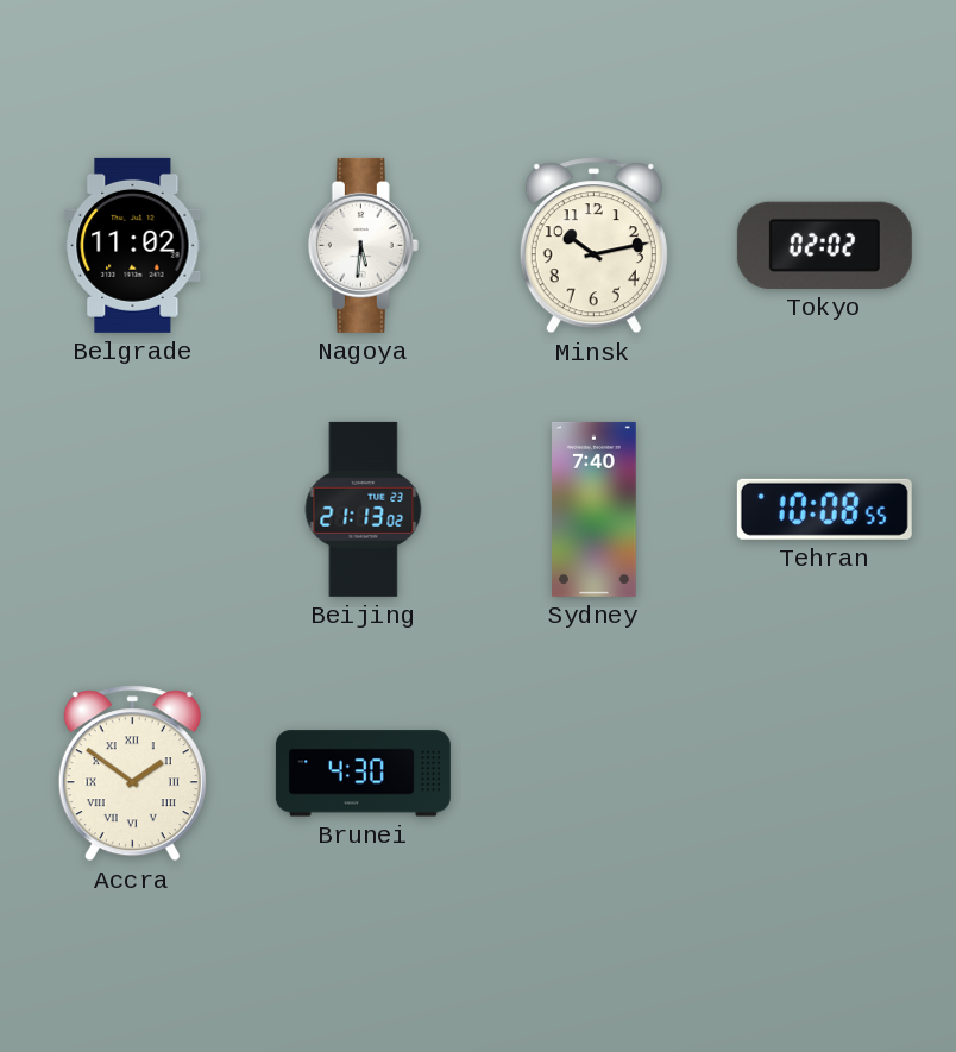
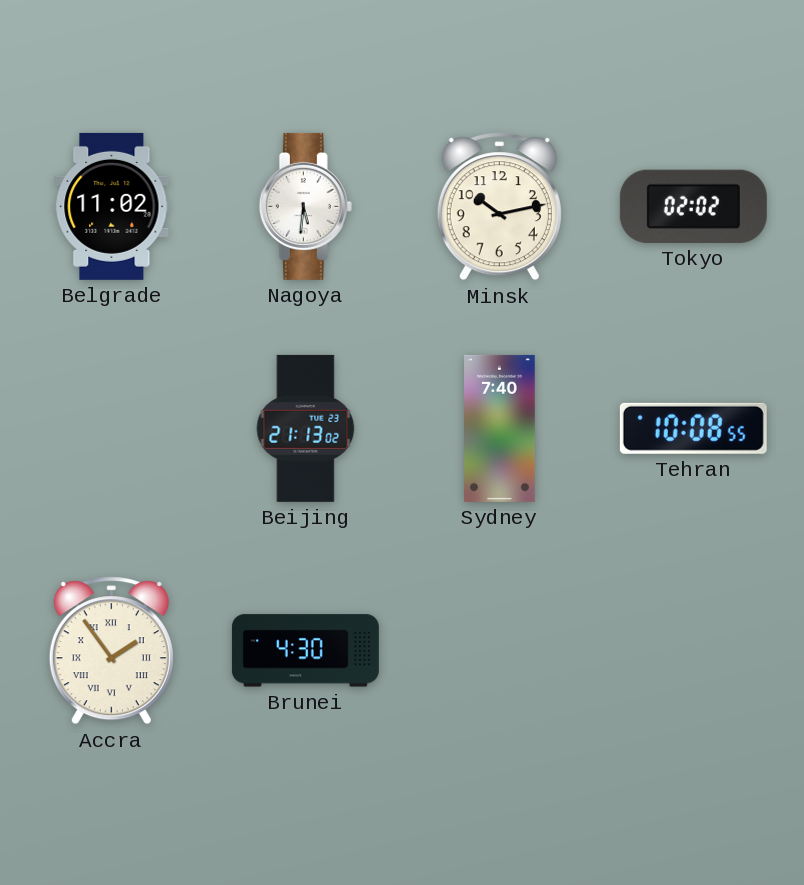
Accra: 1:51 -> 1:54
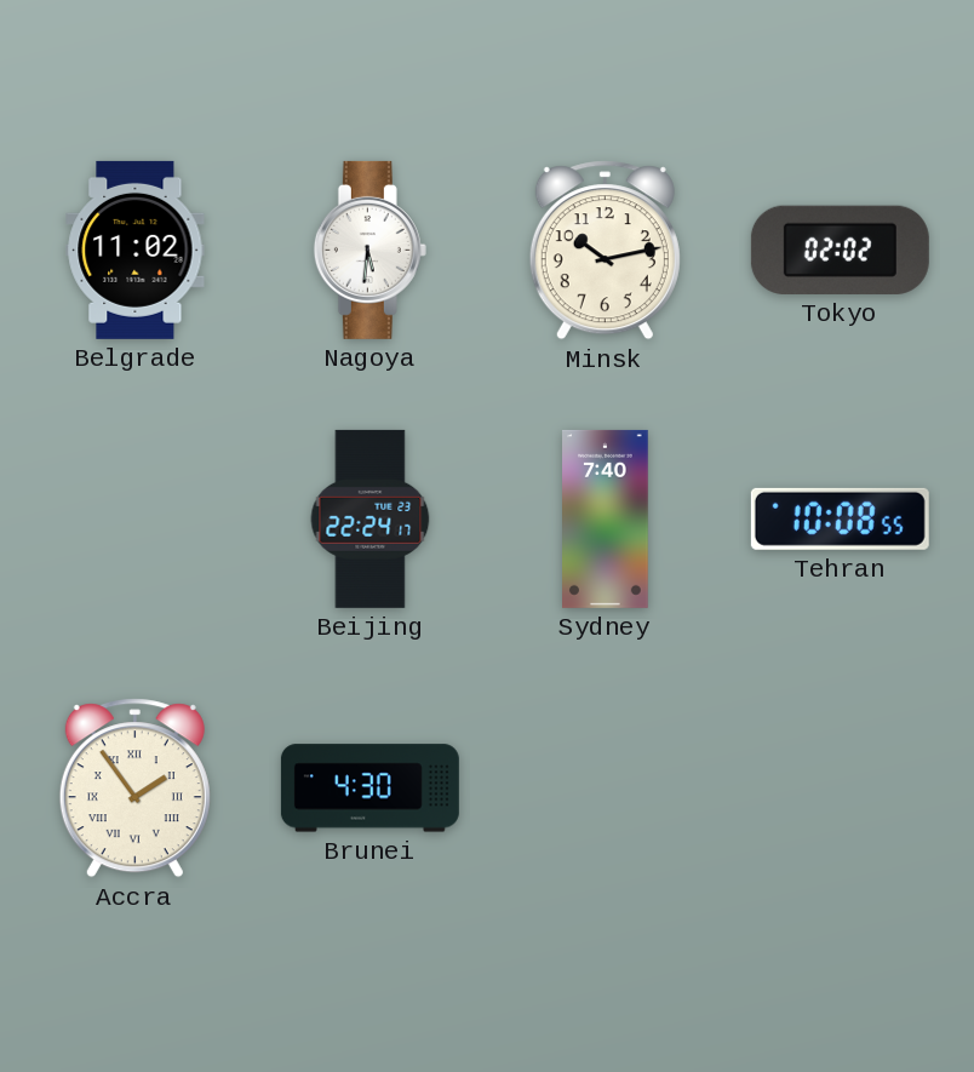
Beijing: 21:13 -> 22:24
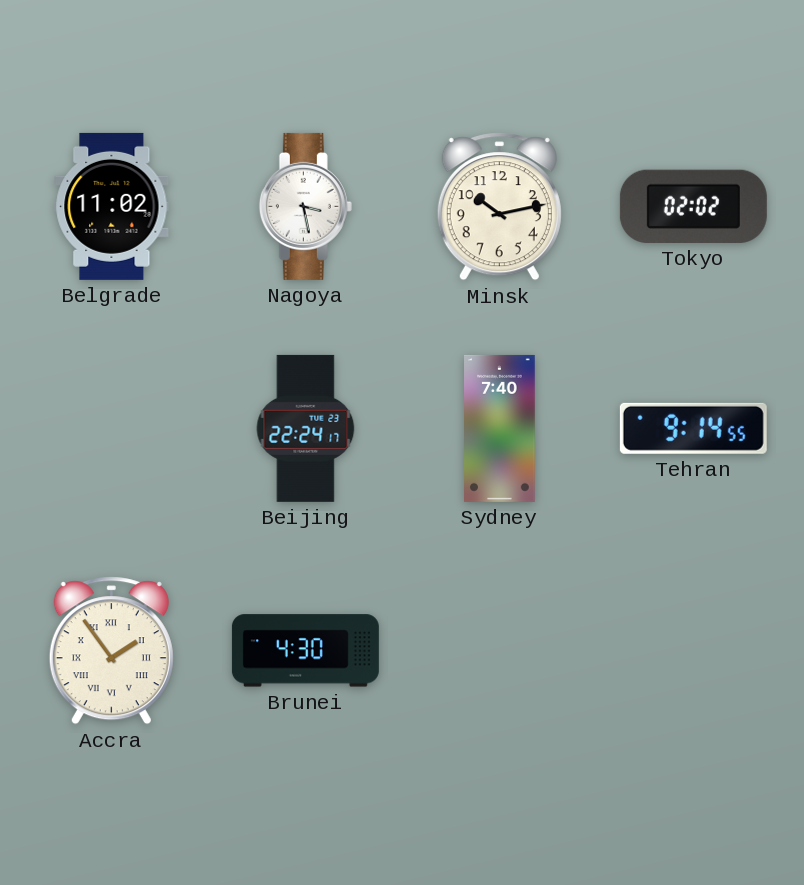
Nagoya: 5:31 -> 3:28
Tehran: 10:08 -> 9:14
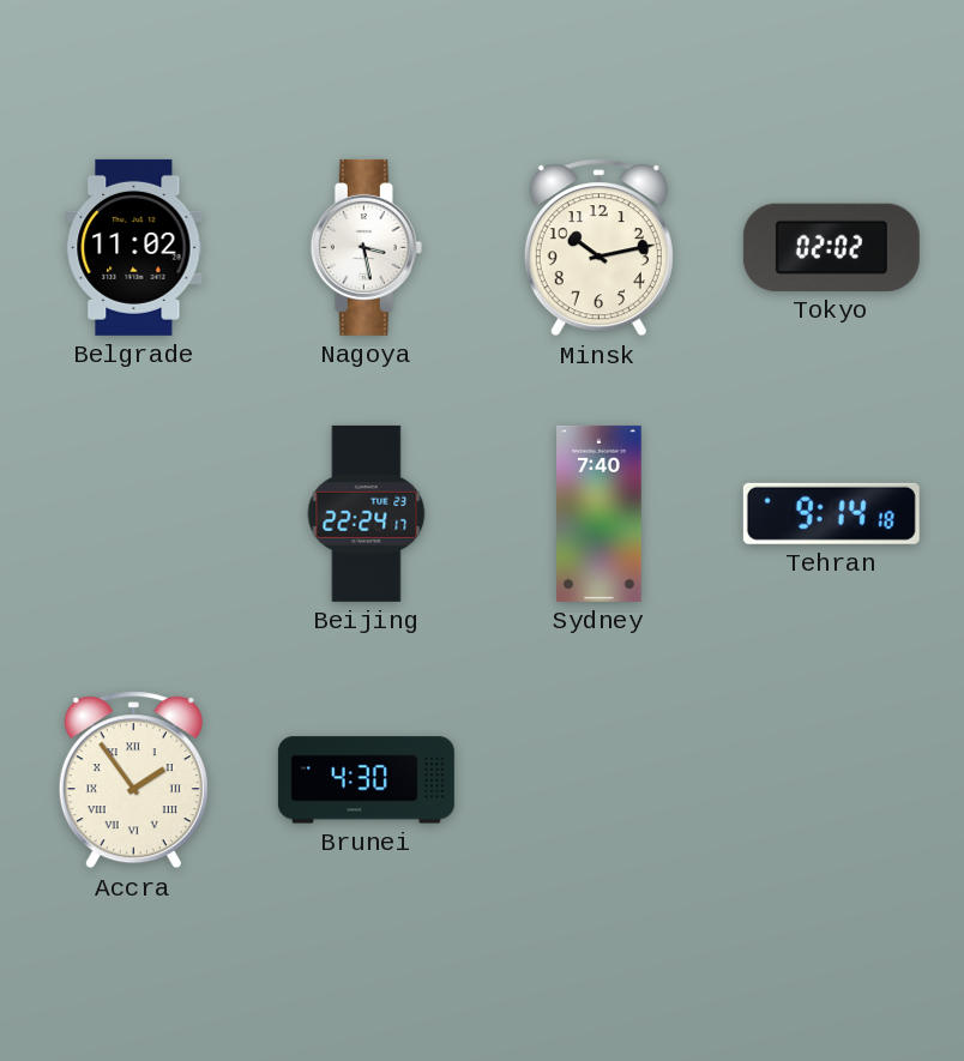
Tehran: 9:14:55 -> 9:14:18
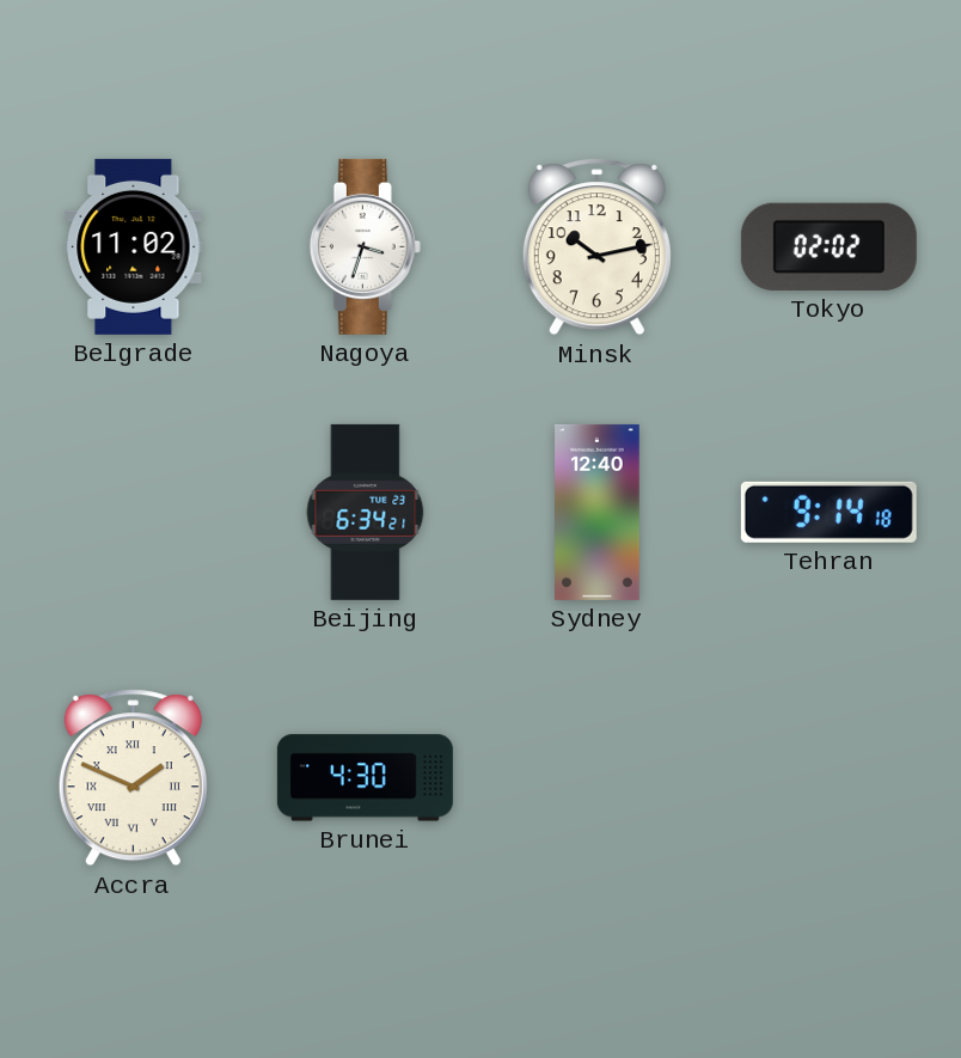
Nagoya: 3:28 -> 3:33
Beijing: 22:24 -> 6:34
Sydney: 7:40 -> 12:40
Accra: 1:54 -> 1:49
